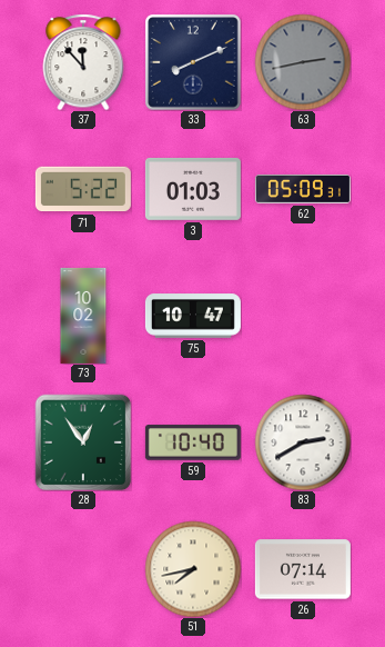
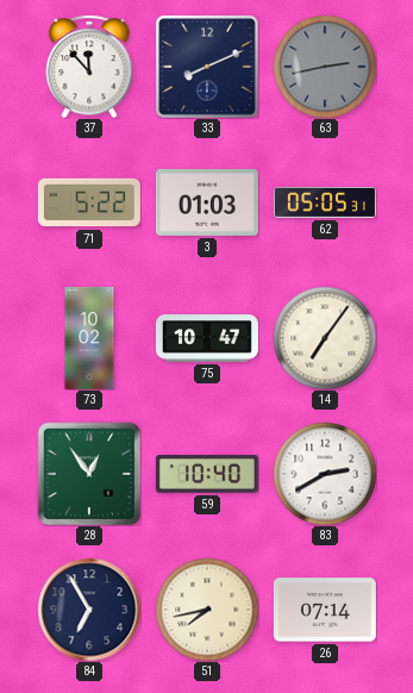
62: 05:09 -> 05:05
14: none -> 7:06
84: none -> 6:55
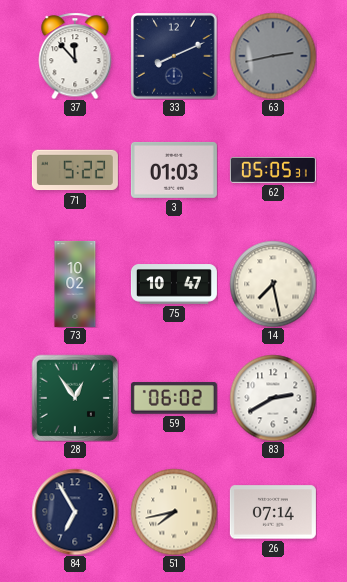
14: 7:06 -> 7:28
59: 10:40 -> 06:02
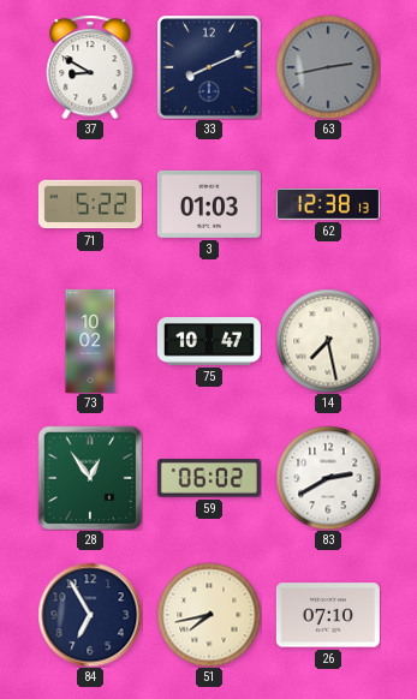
37: 11:53 -> 8:50
62: 05:05 -> 12:38
26: 07:14 -> 07:10
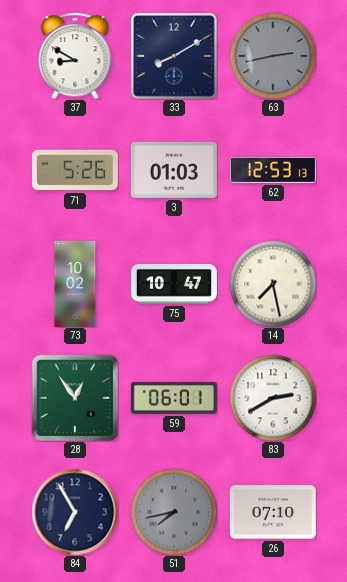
33: 8:11 -> 8:10
71: 5:22 -> 5:26
62: 12:38 -> 12:53
59: 06:02 -> 06:01
51 dial: cream -> grey
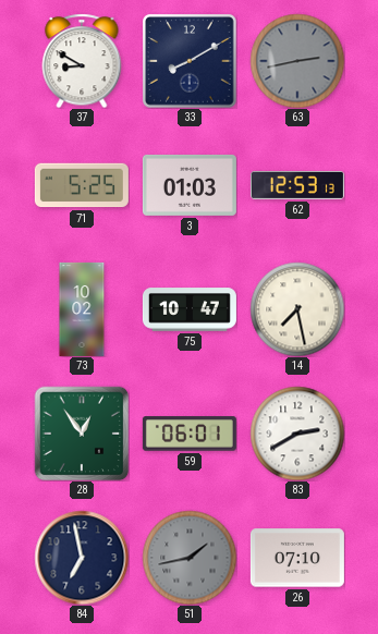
71: 5:26 -> 5:25
84: 6:55 -> 6:58
51: 7:43 -> 1:43
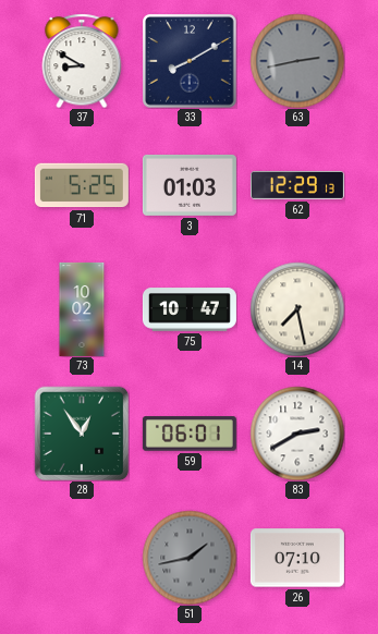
62: 12:53 -> 12:29
84: 6:58 -> none
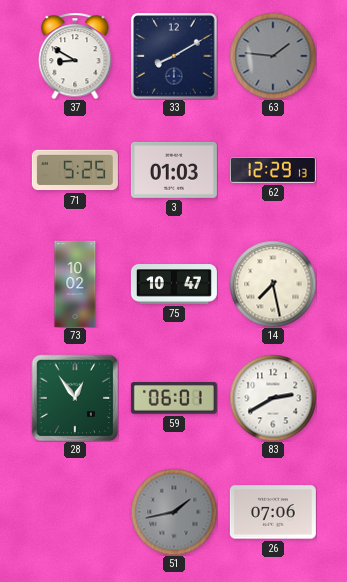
63: 2:43 -> 1:46
26: 07:10 -> 07:06
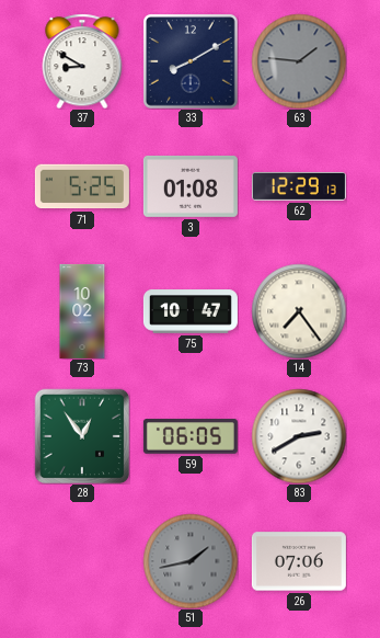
3: 01:03 -> 01:08
14: 7:28 -> 7:24
59: 06:01 -> 06:05
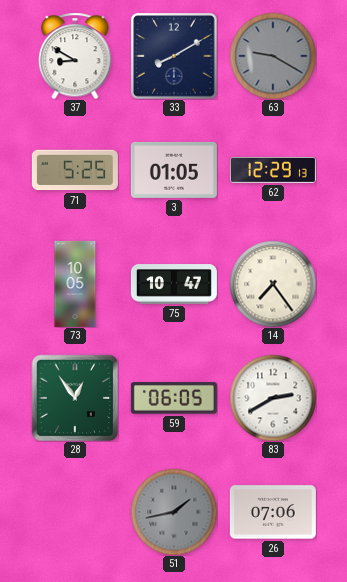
63: 1:46 -> 9:20
3: 01:08 -> 01:05
73: 10:02 -> 10:05
